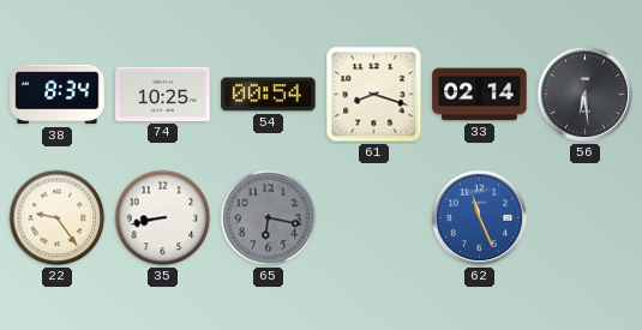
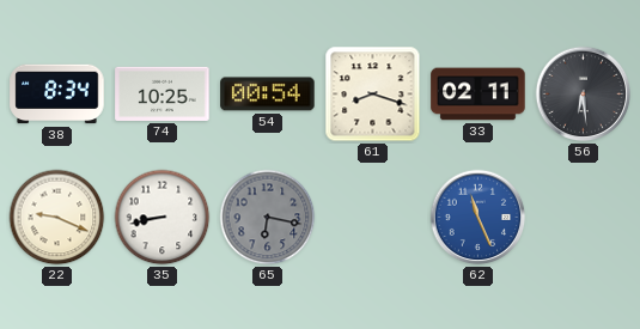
33: 02:14 -> 02:11
22: 9:24 -> 9:19
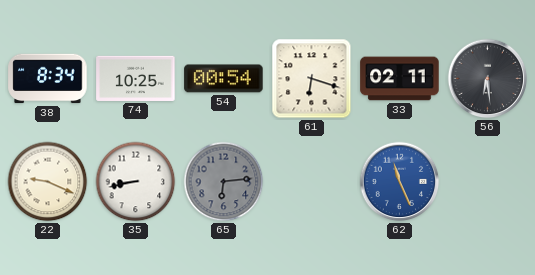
61: 8:18 -> 6:18
65: 6:17 -> 6:14
